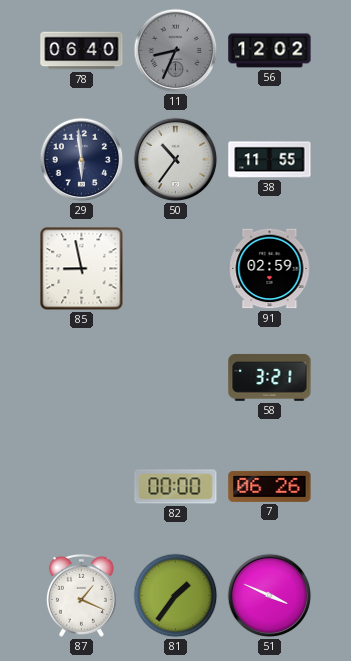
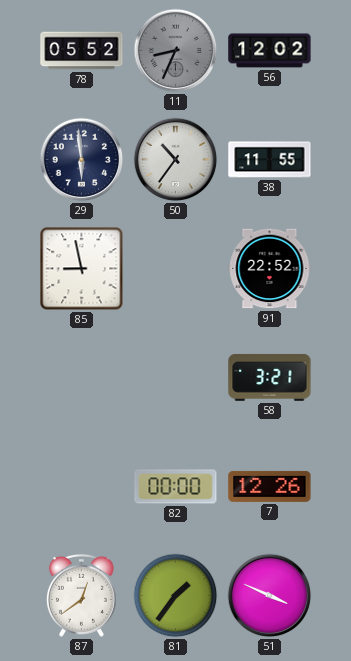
78: 06:40 -> 05:52
91: 02:59 -> 22:52
7: 06:26 -> 12:26
87: 1:19 -> 12:39
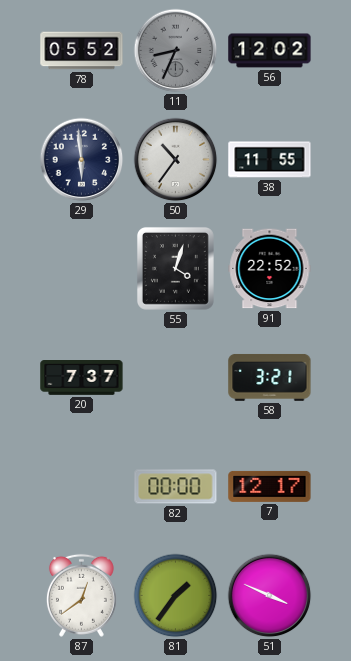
85: 8:58 -> none
55: none -> 4:03
20: none -> 7:37
7: 12:26 -> 12:17
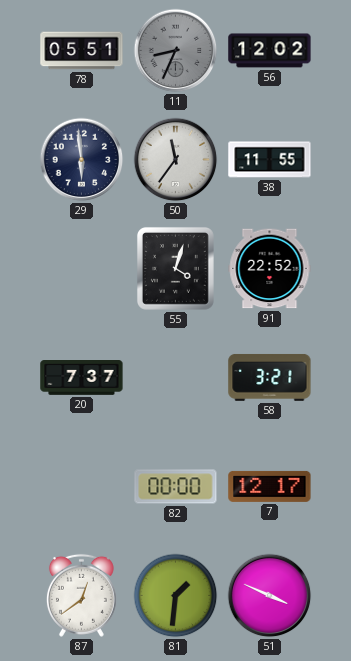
78: 05:52 -> 05:51
50: 10:36 -> 11:36
81: 1:36 -> 1:31
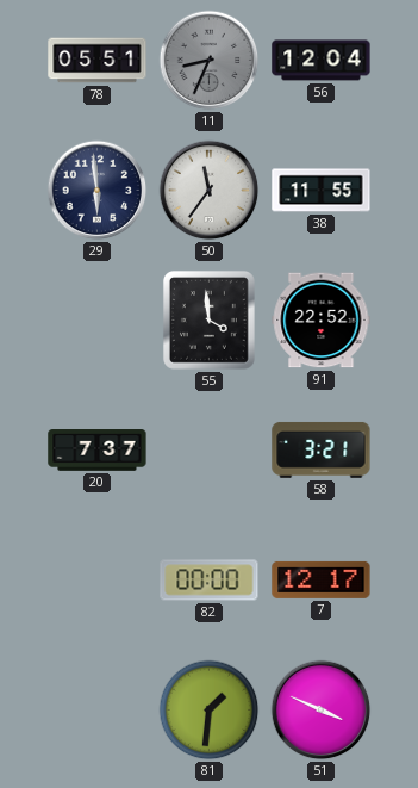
56: 12:02 -> 12:04
55: 4:03 -> 3:59
87: 12:39 -> none
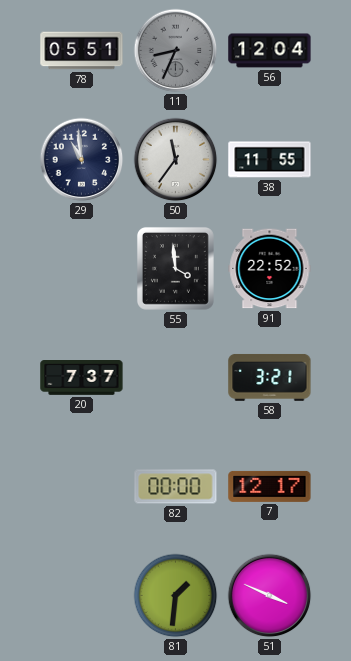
29: 5:59 -> 10:59
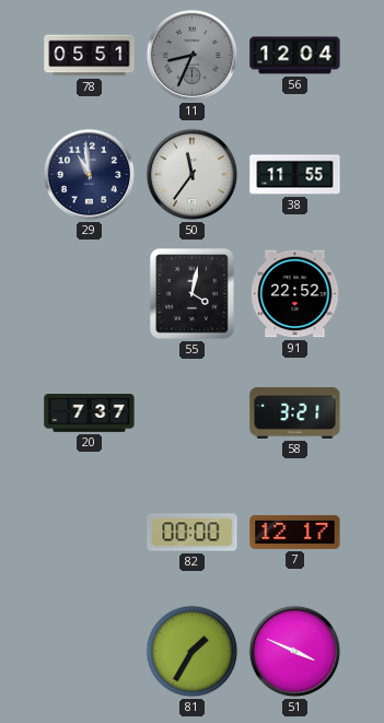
55: 3:59 -> 4:02
81: 1:31 -> 1:35
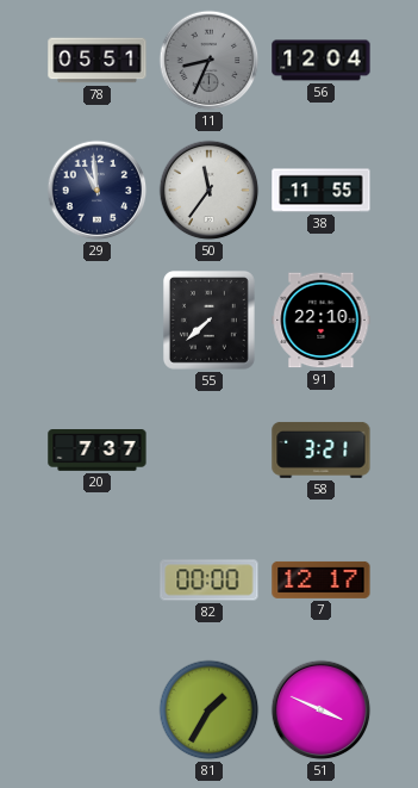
55: 4:02 -> 7:38
91: 22:52 -> 22:10
